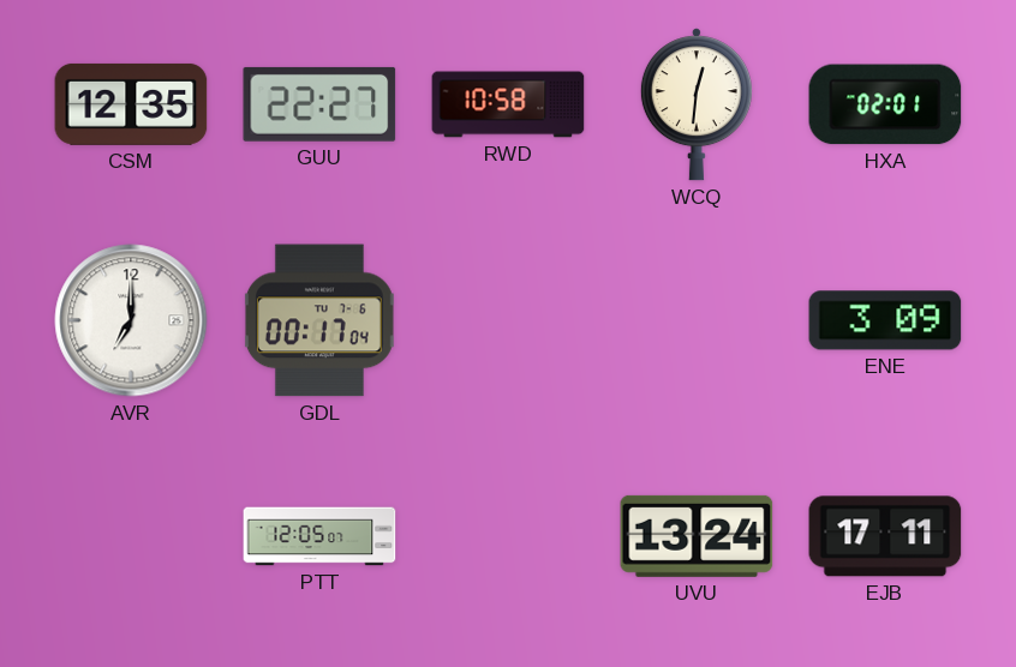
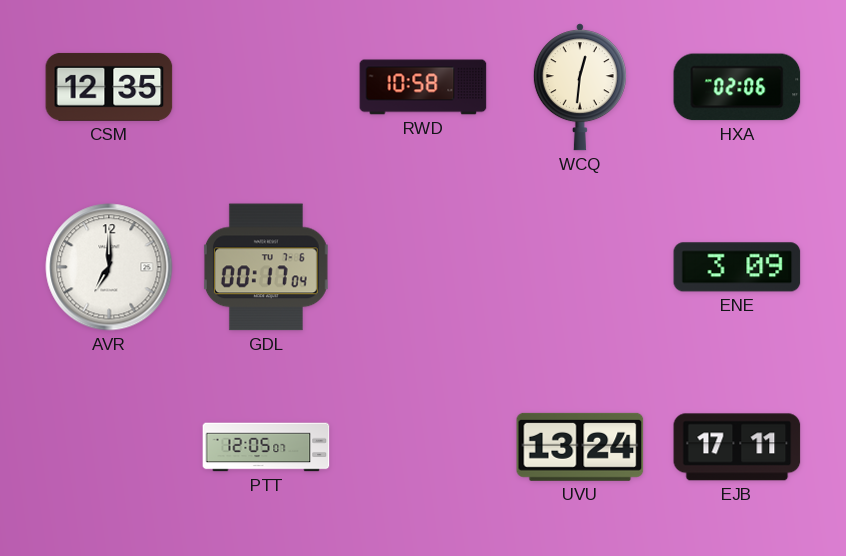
GUU: 22:27 -> none
HXA: 02:01 -> 02:06
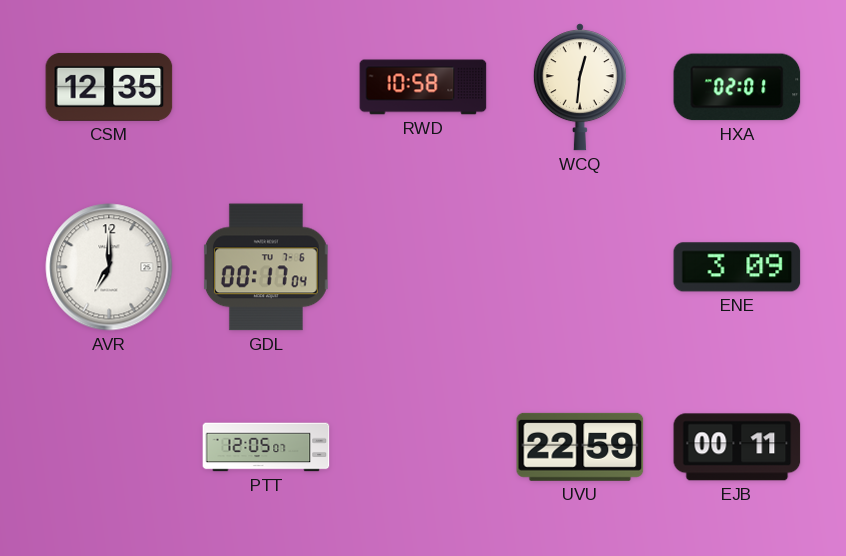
HXA: 02:06 -> 02:01
UVU: 13:24 -> 22:59
EJB: 17:11 -> 00:11
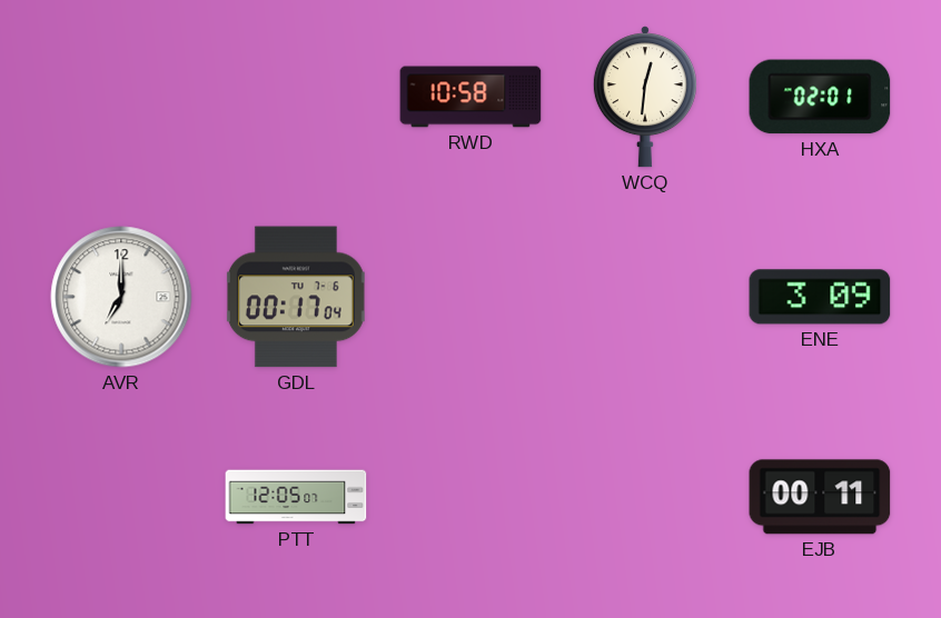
CSM: 12:35 -> none
UVU: 22:59 -> none
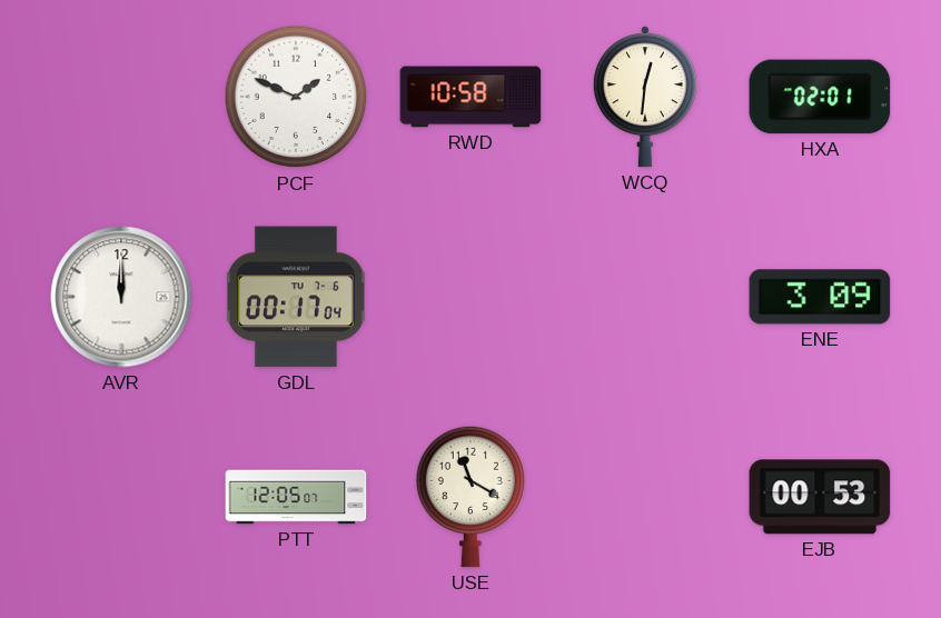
PCF: none -> 1:49
AVR: 7:00 -> 12:00
USE: none -> 11:20
EJB: 00:11 -> 00:53
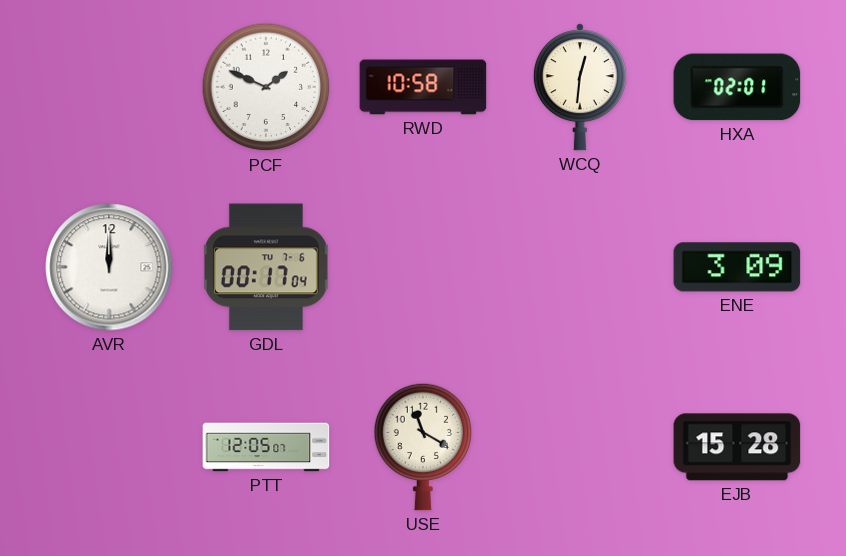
EJB: 00:53 -> 15:28
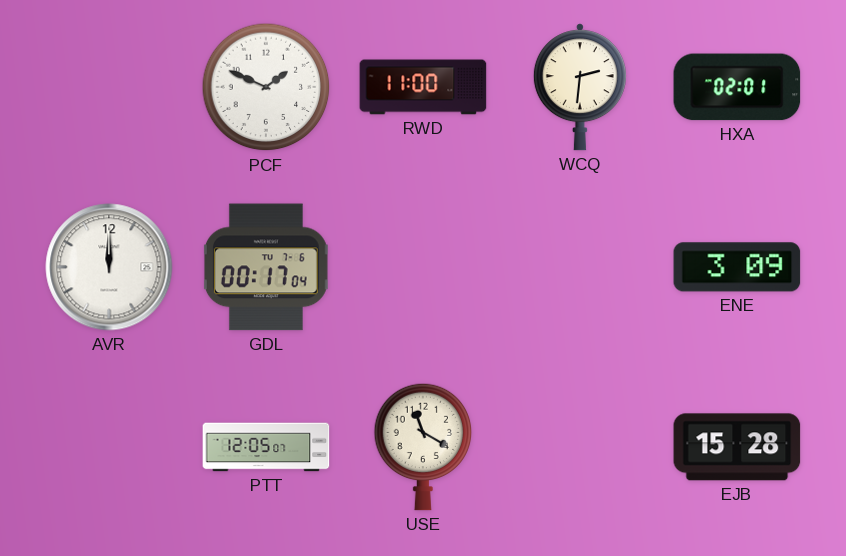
RWD: 10:58 -> 11:00
WCQ: 12:31 -> 2:31
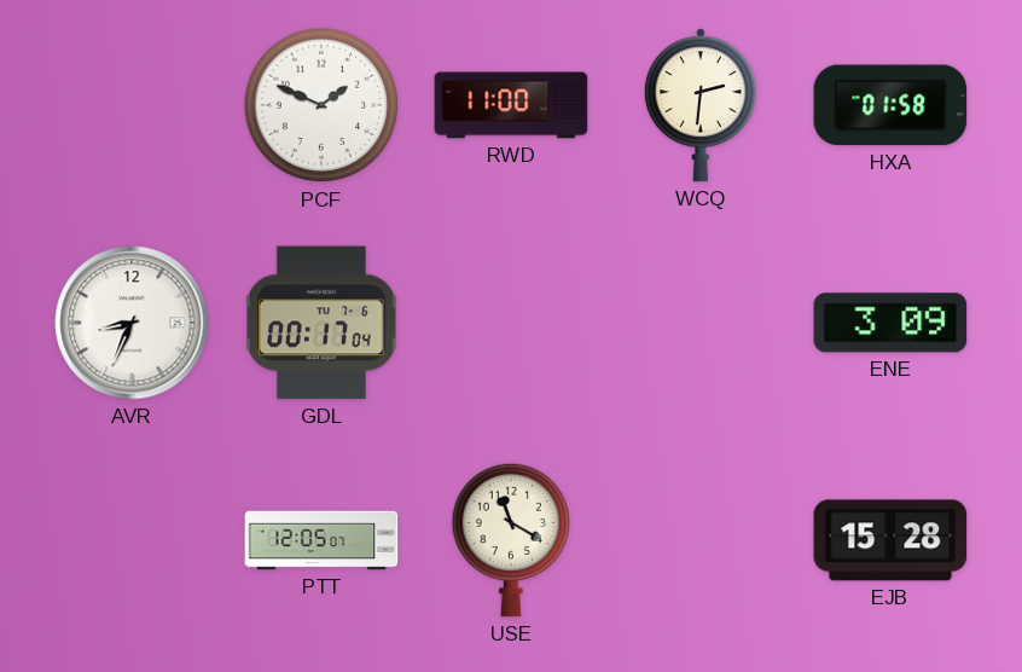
HXA: 02:01 -> 01:58
AVR: 12:00 -> 8:34
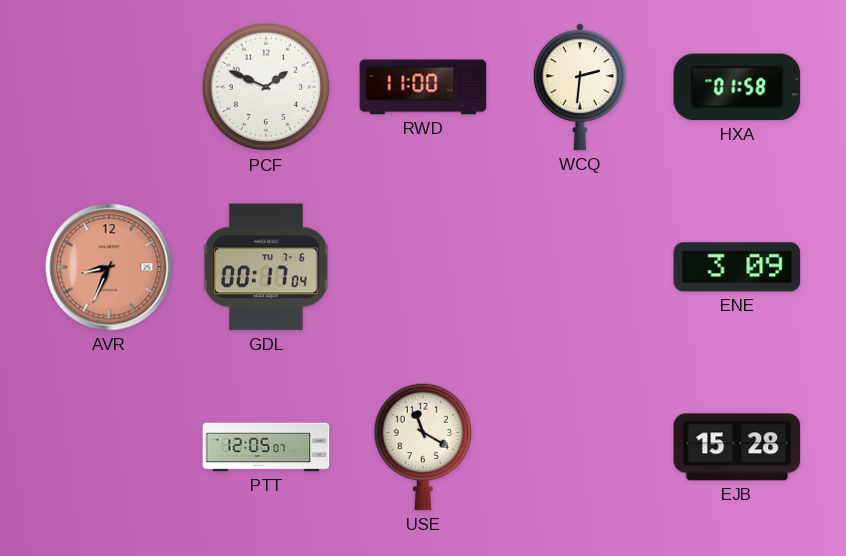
AVR dial: white -> salmon
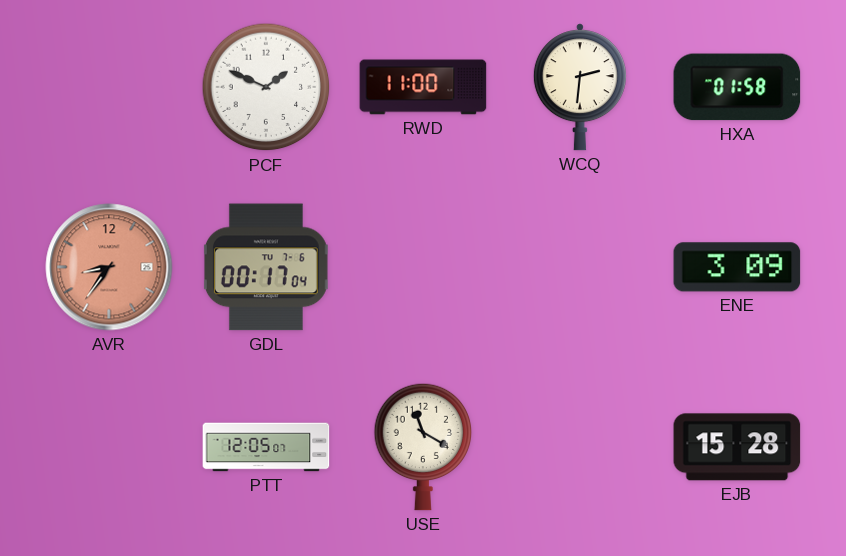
AVR: 8:34 -> 8:36
